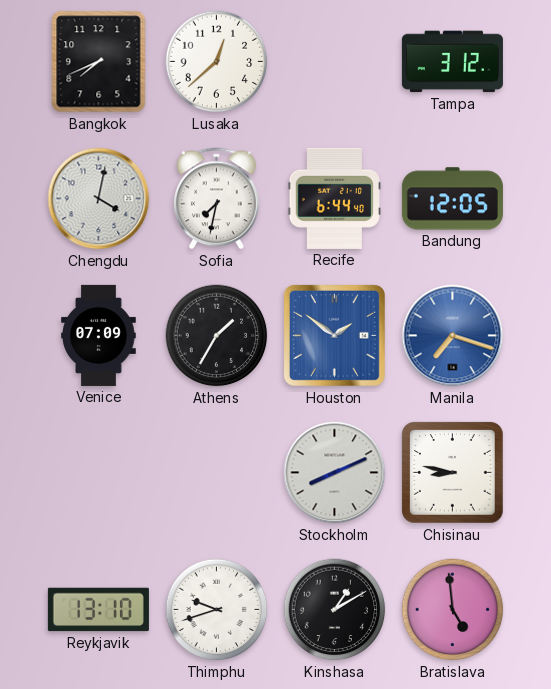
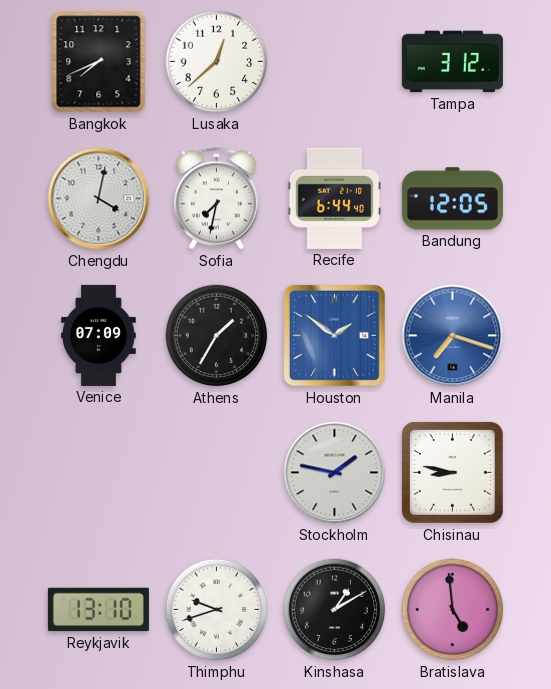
Stockholm: 8:11 -> 1:47
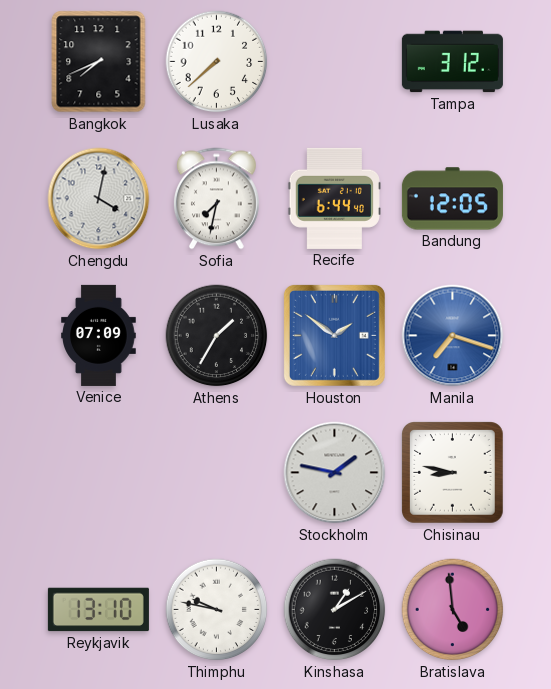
Lusaka: 12:38 -> 7:38
Thimphu: 9:42 -> 9:47
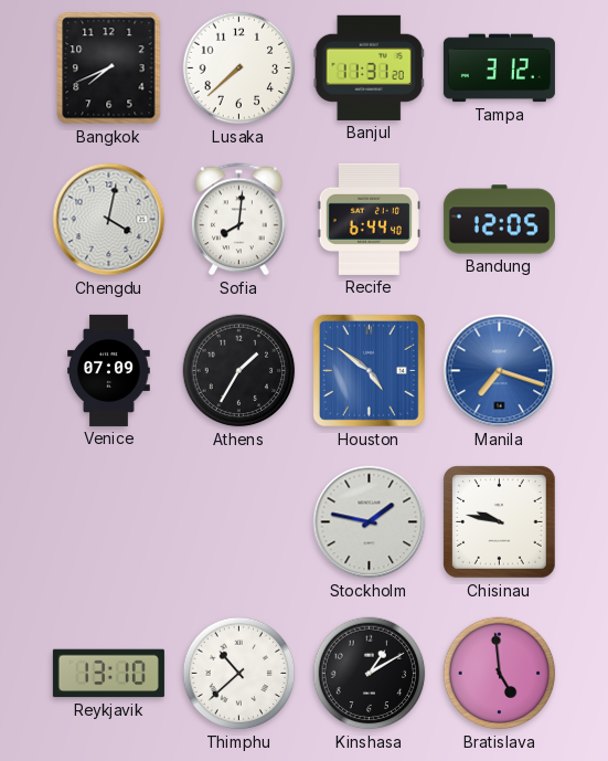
Banjul: none -> 11:31
Sofia: 7:32 -> 8:01
Houston: 1:51 -> 4:51
Chisinau: 8:47 -> 9:47
Thimphu: 9:47 -> 10:38
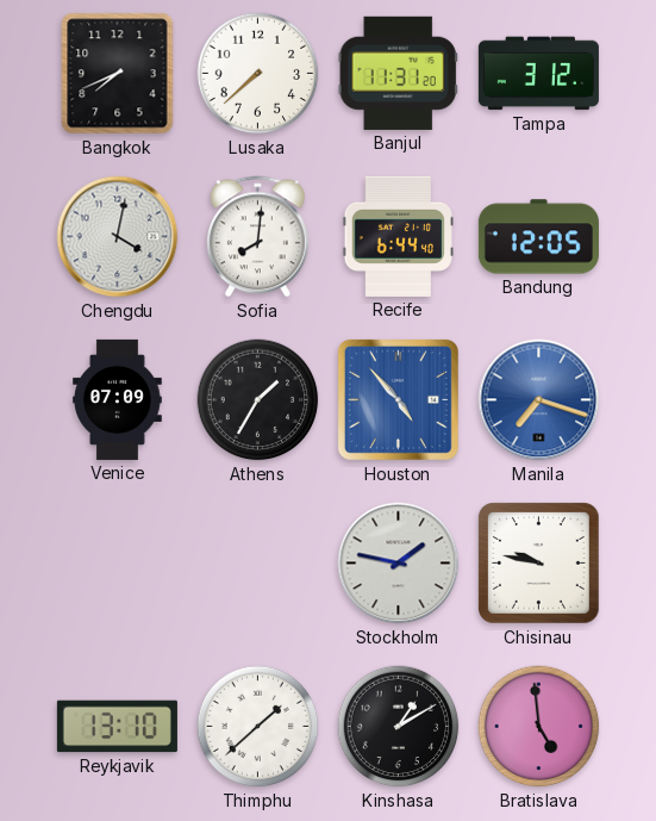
Houston: 4:51 -> 4:53
Thimphu: 10:38 -> 1:38
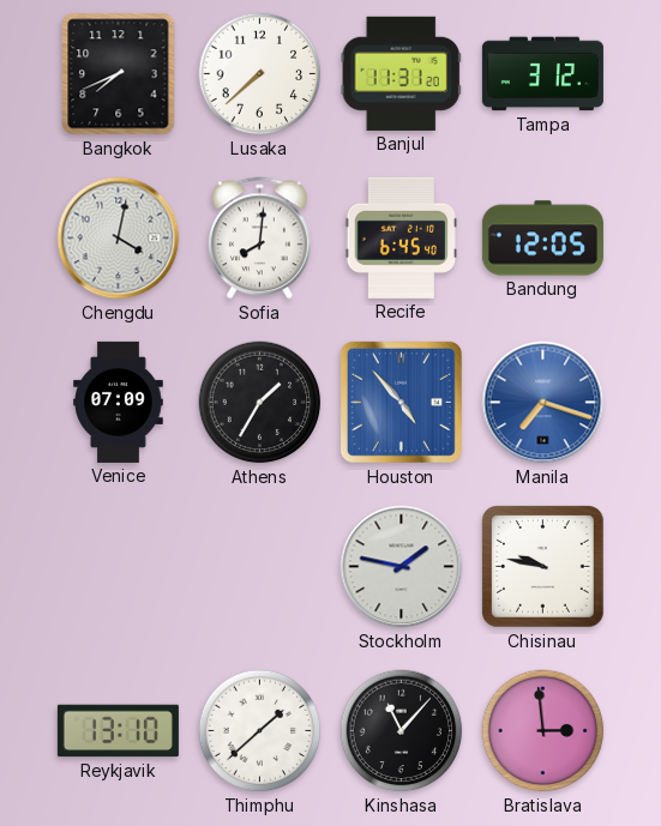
Recife: 6:44 -> 6:45
Kinshasa: 1:10 -> 11:07
Bratislava: 4:59 -> 2:59
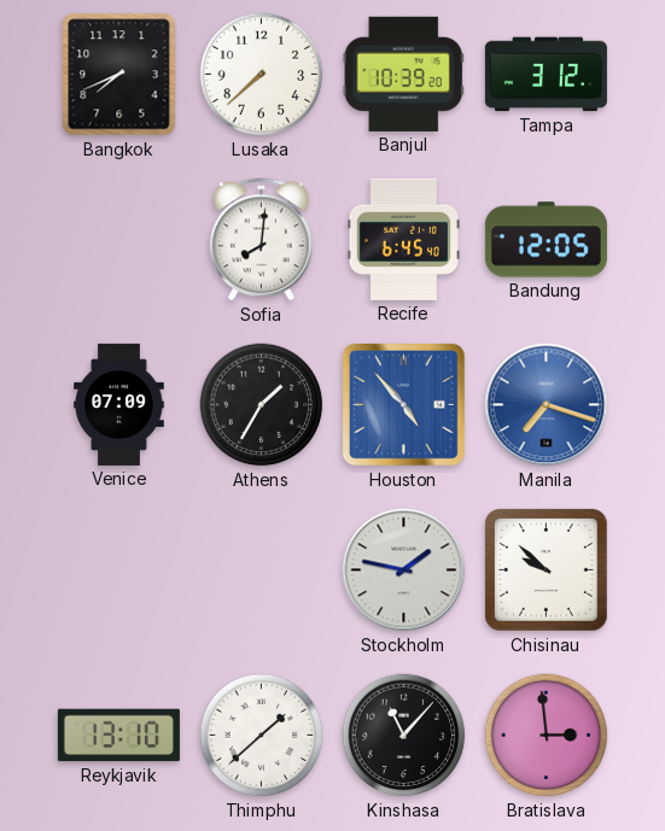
Banjul: 11:31 -> 10:39
Chengdu: 4:02 -> none
Chisinau: 9:47 -> 9:52
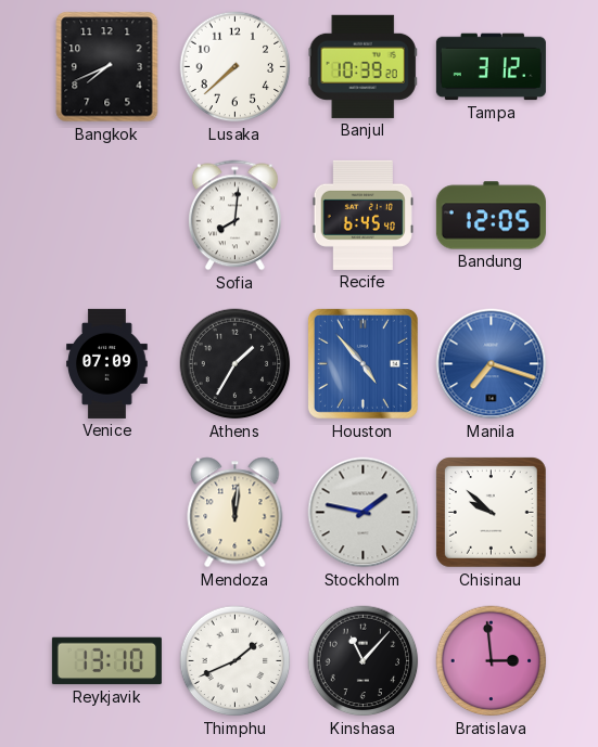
Mendoza: none -> 12:01
Thimphu: 1:38 -> 1:41
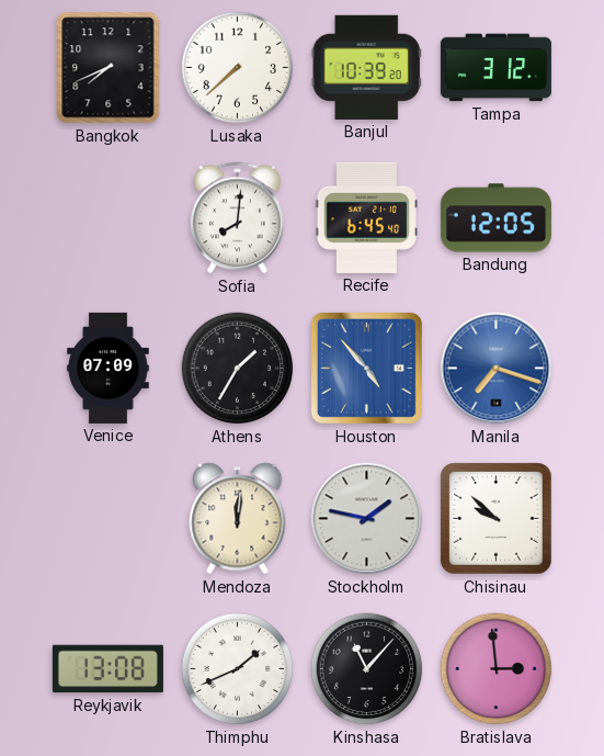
Reykjavik: 13:10 -> 13:08
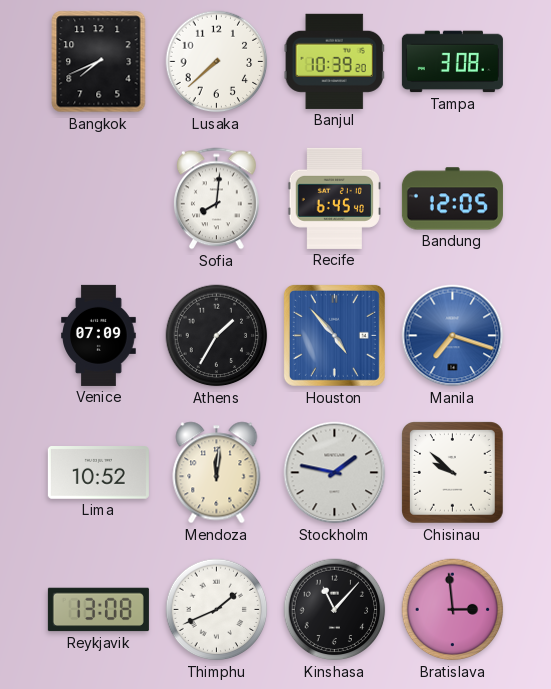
Tampa: 3:12 -> 3:08
Lima: none -> 10:52
